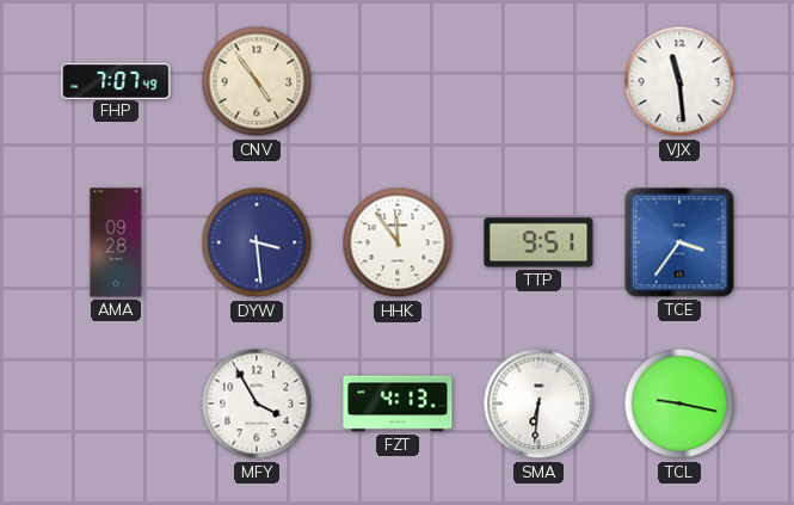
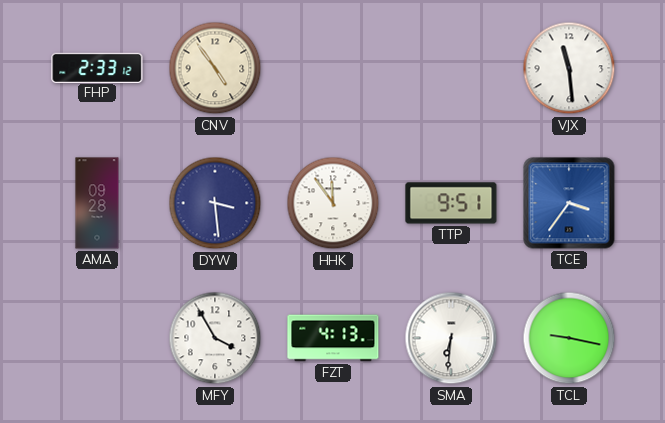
FHP: 7:07 -> 2:33
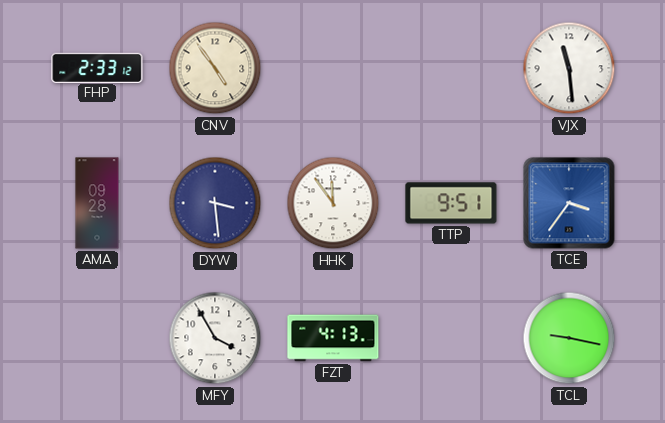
SMA: 6:31 -> none
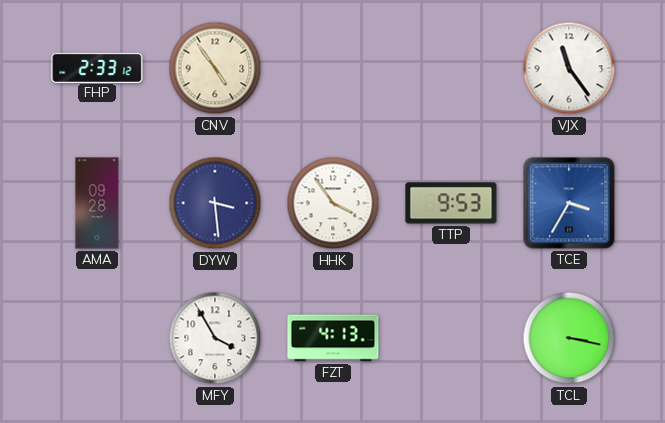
VJX: 11:29 -> 11:24
HHK: 11:54 -> 3:54
TTP: 9:51 -> 9:53
TCE: 3:36 -> 3:35
TCL: 9:17 -> 3:17
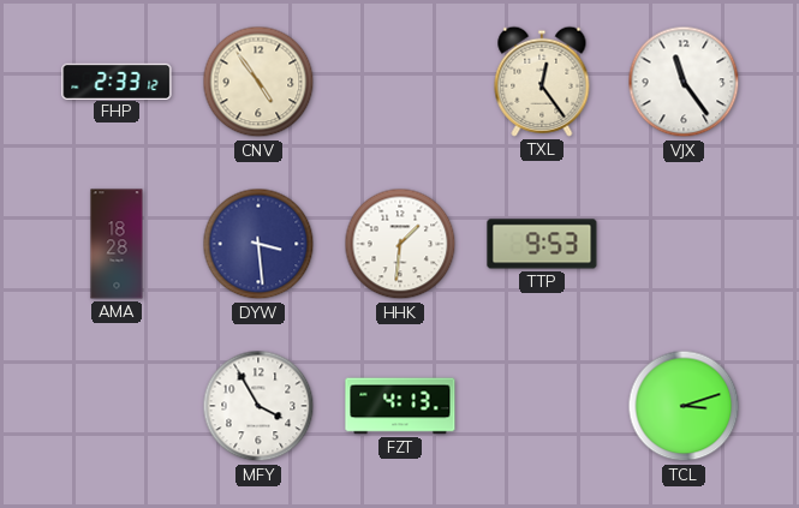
TXL: none -> 12:24
AMA: 09:28 -> 18:28
HHK: 3:54 -> 1:31
TCE: 3:35 -> none
TCL: 3:17 -> 3:12
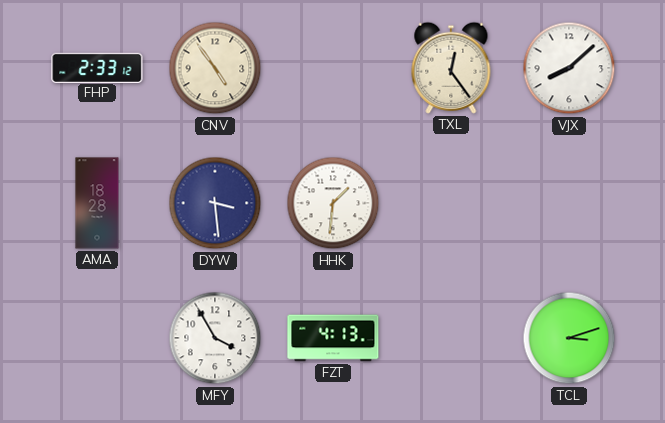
VJX: 11:24 -> 8:08
TTP: 9:53 -> none
